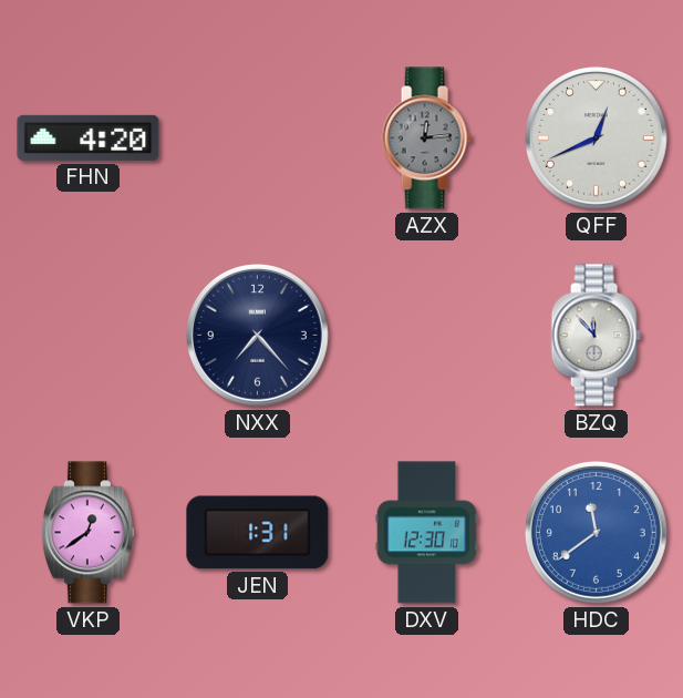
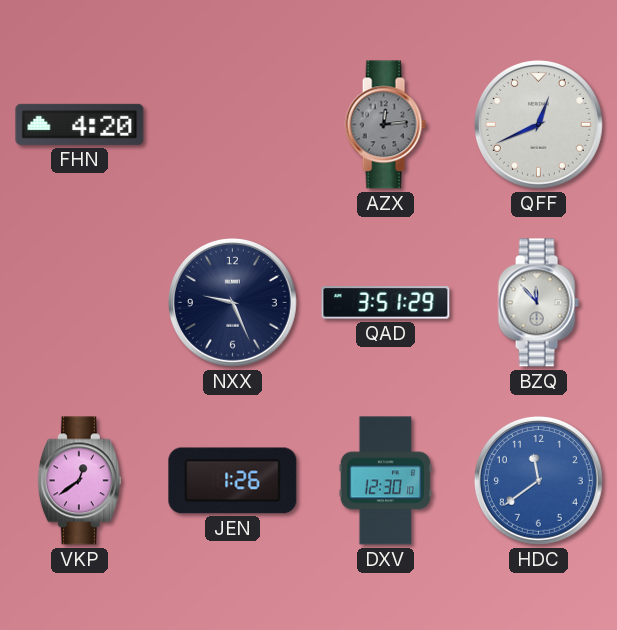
NXX: 7:23 -> 9:26
QAD: none -> 3:51
JEN: 1:31 -> 1:26
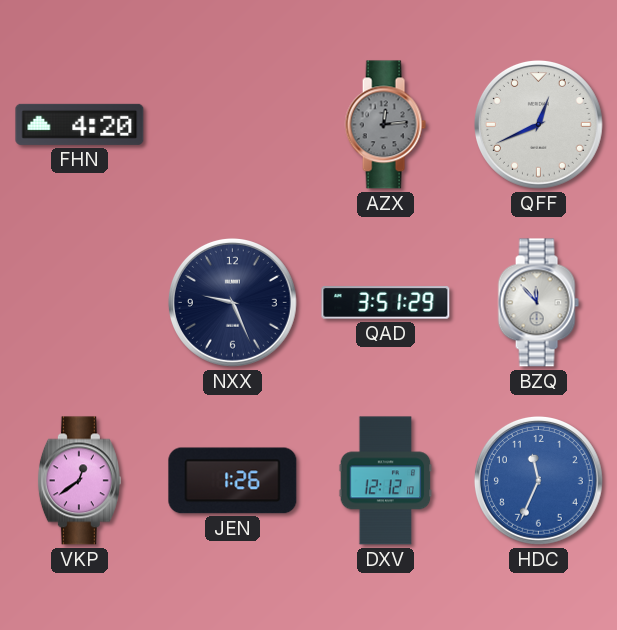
DXV: 12:30 -> 12:12
HDC: 11:39 -> 11:34
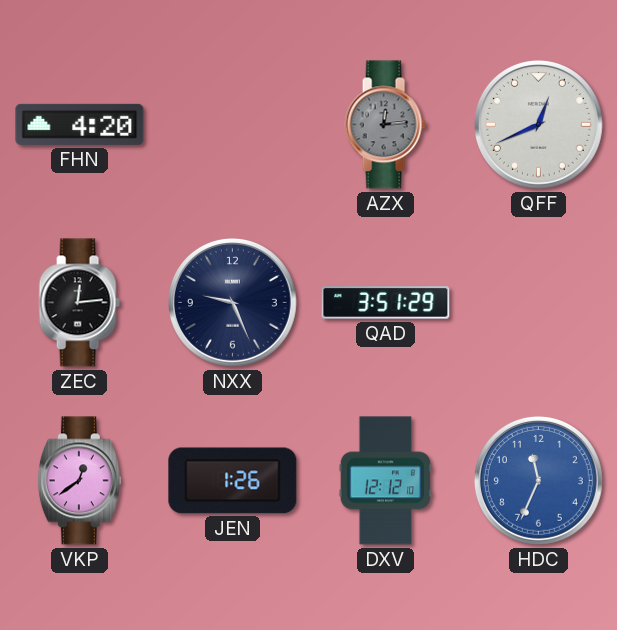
ZEC: none -> 12:14
BZQ: 11:53 -> none
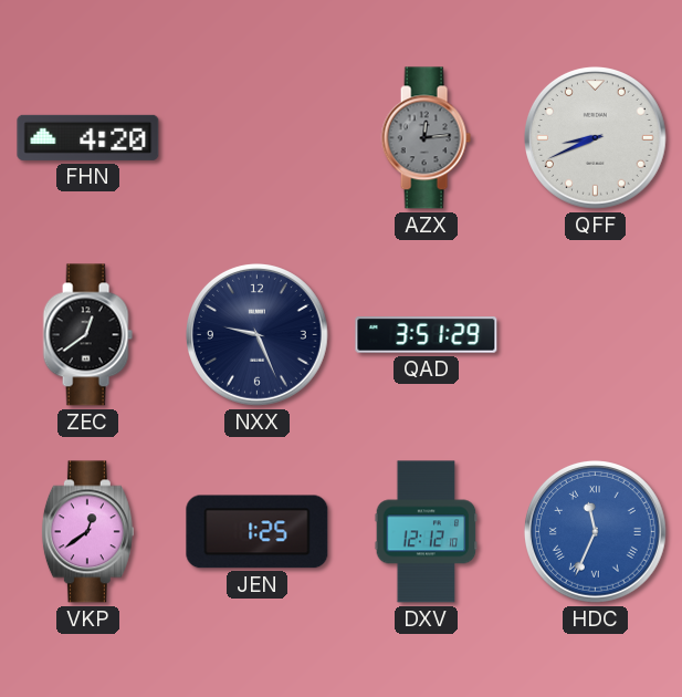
QFF: 12:41 -> 8:41
ZEC: 12:14 -> 12:39
JEN: 1:26 -> 1:25
HDC numerals: Arabic -> Roman
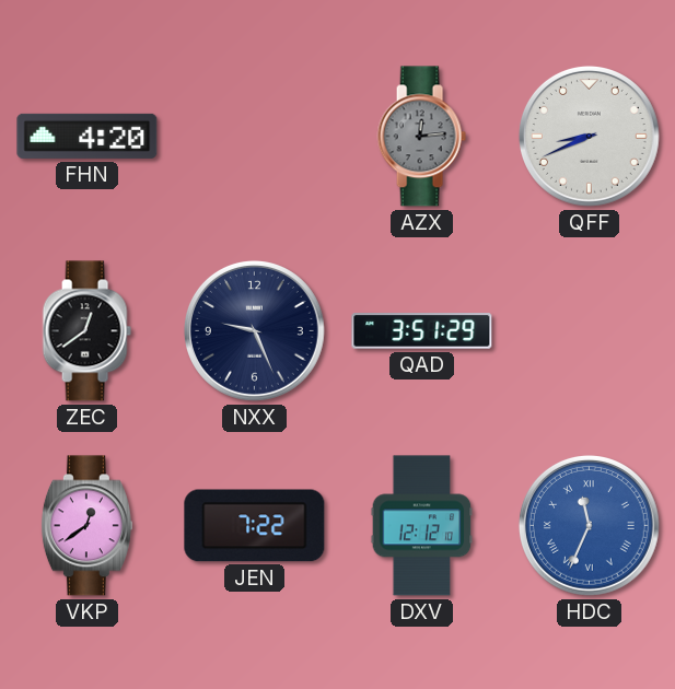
JEN: 1:25 -> 7:22
